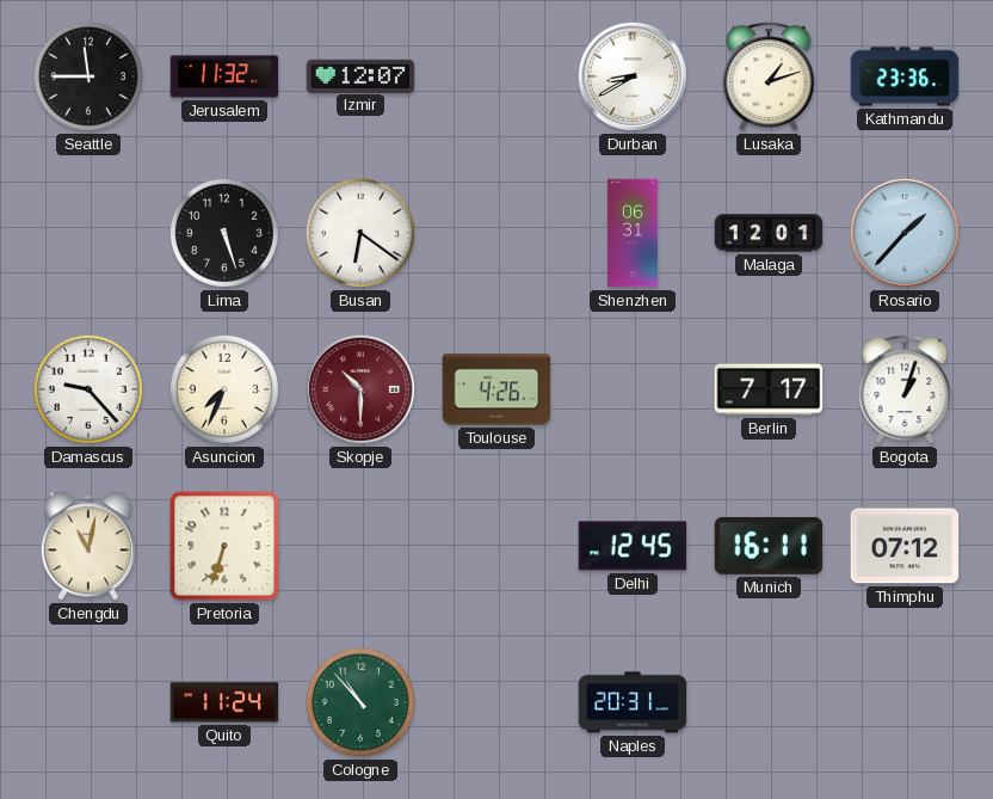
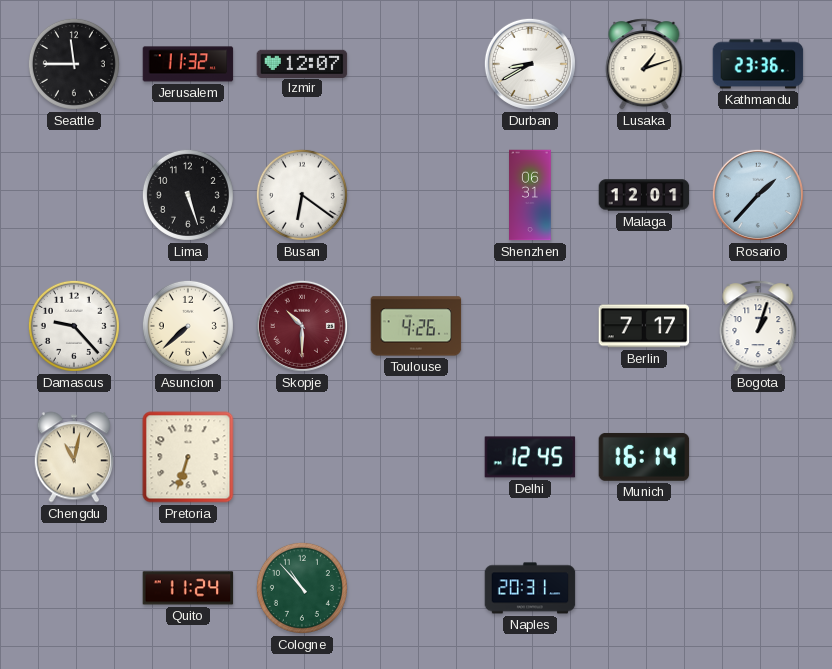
Asuncion: 7:34 -> 7:38
Munich: 16:11 -> 16:14
Thimphu: 07:12 -> none
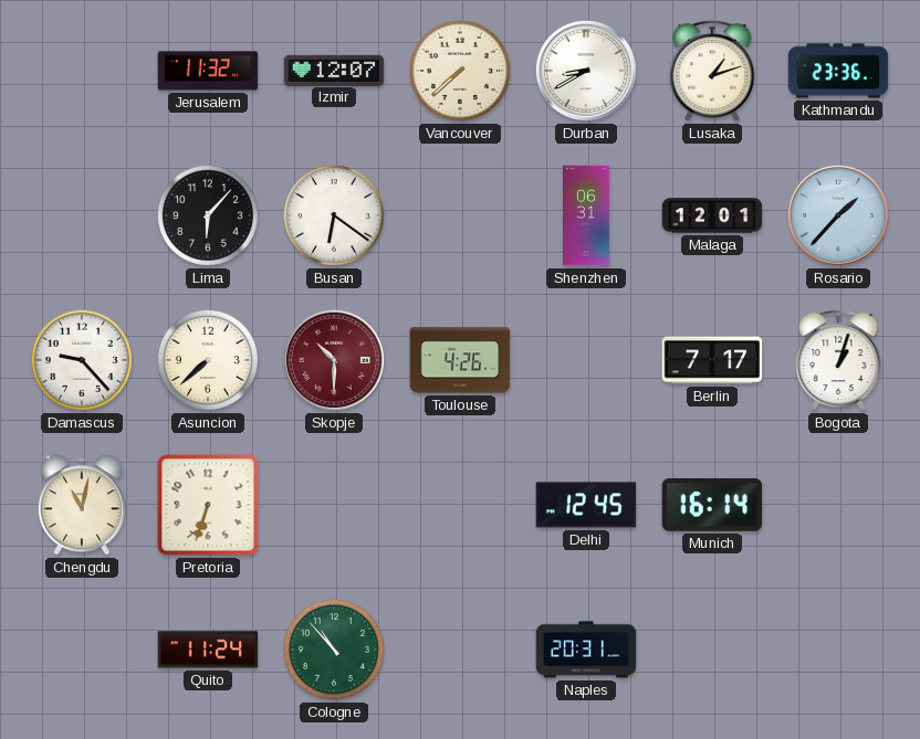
Seattle: 11:45 -> none
Vancouver: none -> 7:38
Lima: 5:27 -> 6:07
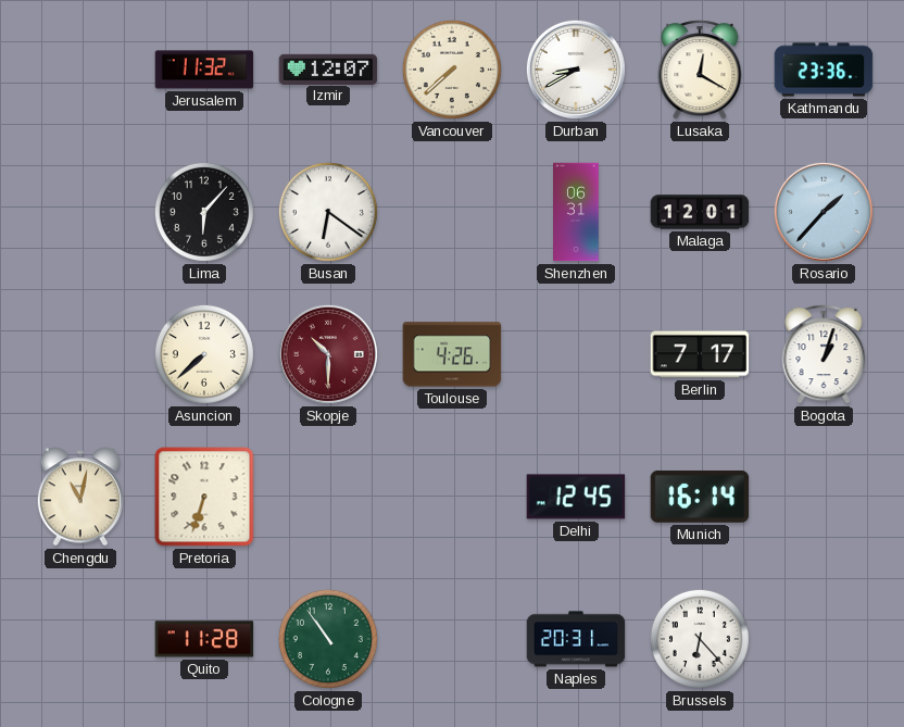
Lusaka: 1:12 -> 12:20
Damascus: 9:23 -> none
Quito: 11:24 -> 11:28
Cologne: 10:53 -> 10:54
Brussels: none -> 6:23
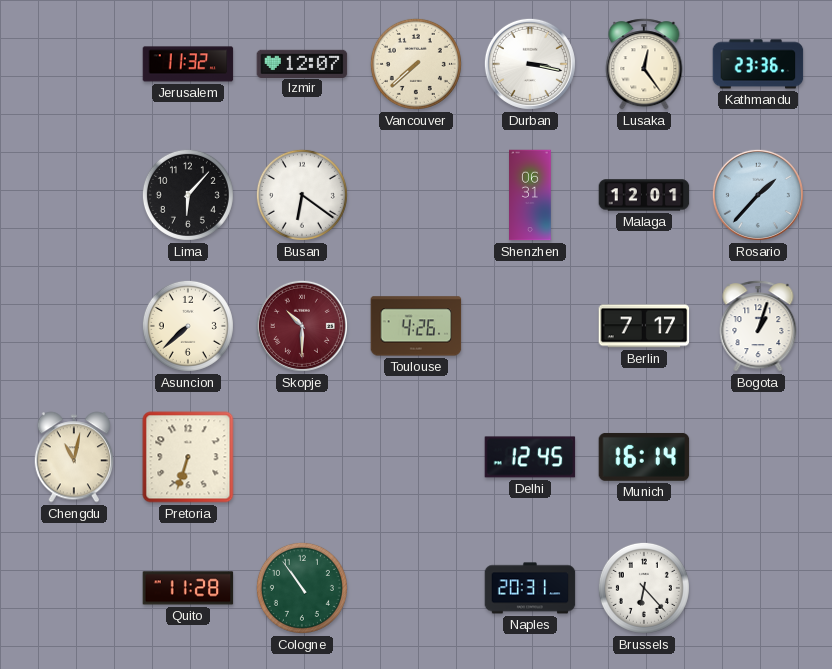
Durban: 8:40 -> 3:17
Lusaka: 12:20 -> 12:24
